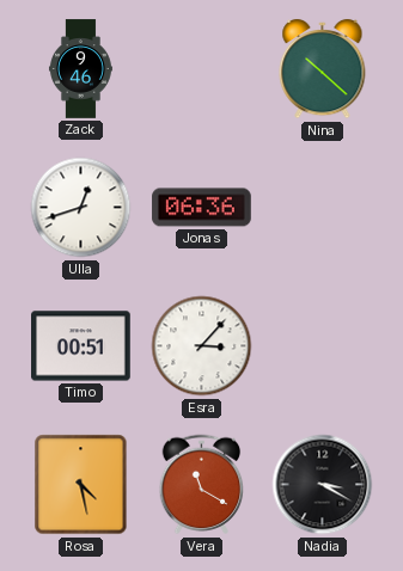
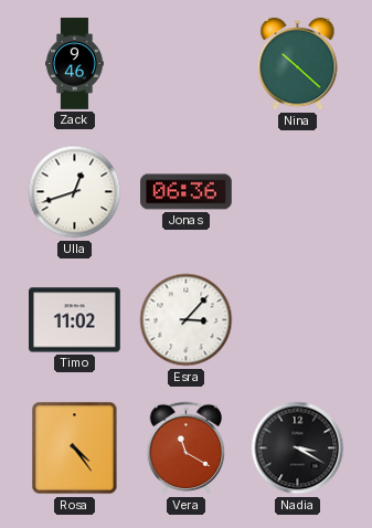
Timo: 00:51 -> 11:02
Rosa: 4:28 -> 4:24
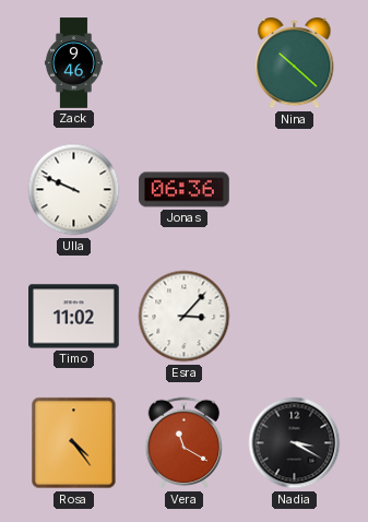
Ulla: 12:42 -> 9:49
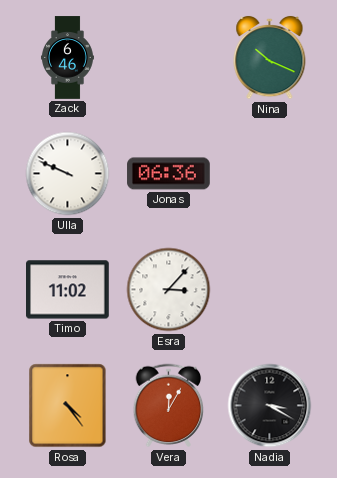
Zack: 9:46 -> 6:46
Nina: 10:22 -> 10:19
Vera: 11:20 -> 12:05
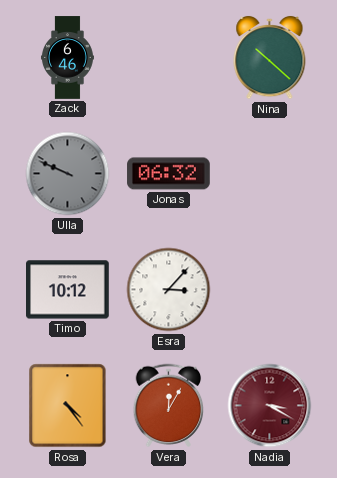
Nina: 10:19 -> 10:22
Ulla dial: white -> grey
Jonas: 06:36 -> 06:32
Timo: 11:02 -> 10:12
Nadia dial: black -> burgundy
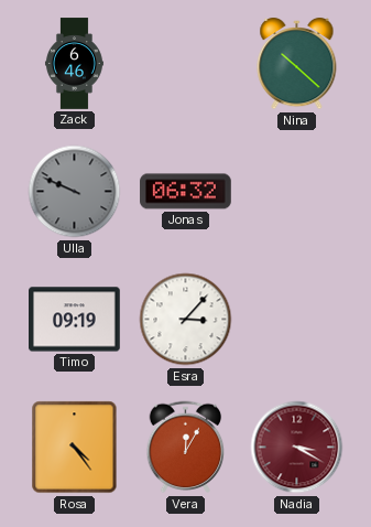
Timo: 10:12 -> 09:19
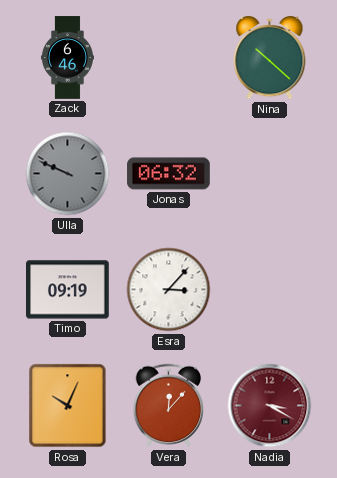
Rosa: 4:24 -> 10:04
Vera: 12:05 -> 12:07
